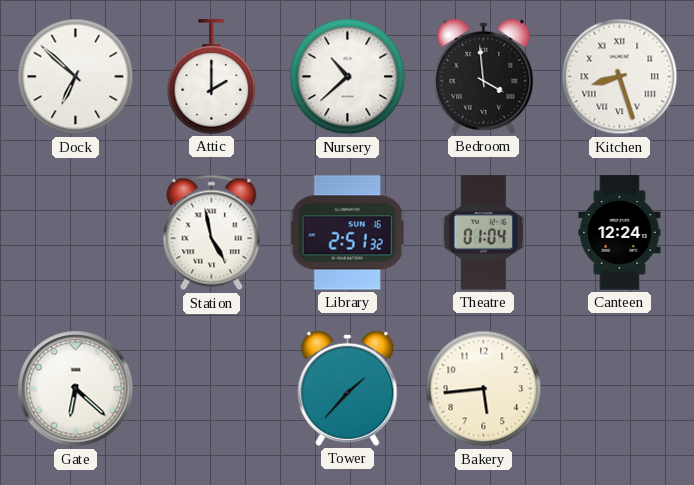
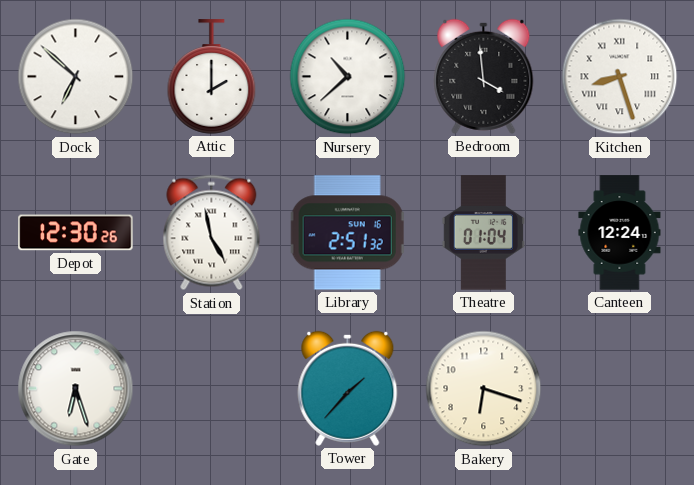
Depot: none -> 12:30
Gate: 6:22 -> 6:27
Bakery: 5:44 -> 6:18
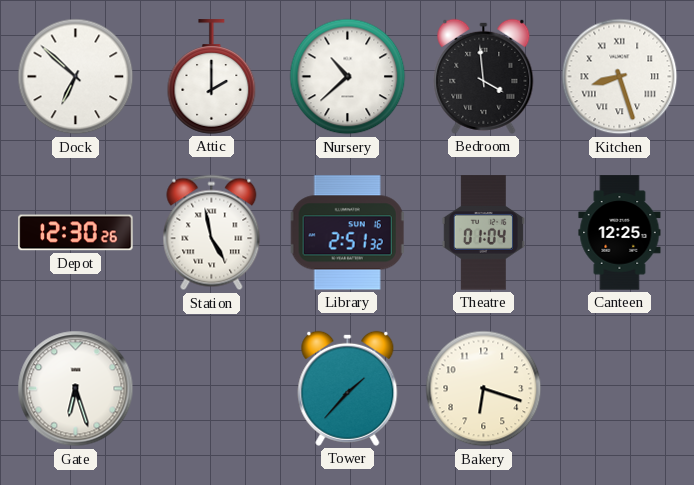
Canteen: 12:24 -> 12:25
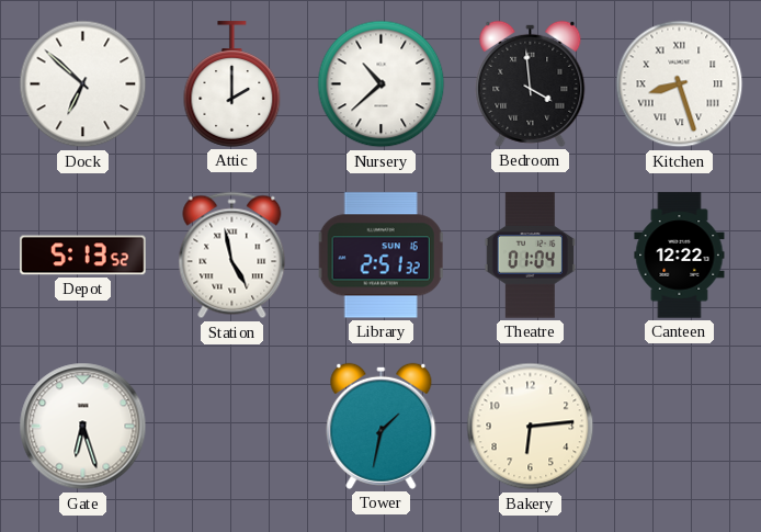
Depot: 12:30 -> 5:13
Canteen: 12:25 -> 12:22
Tower: 1:37 -> 1:32
Bakery: 6:18 -> 6:14
